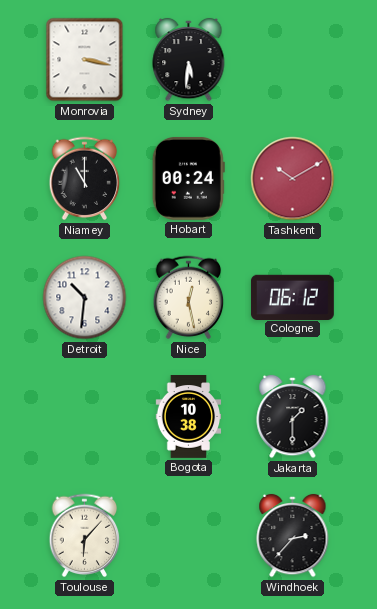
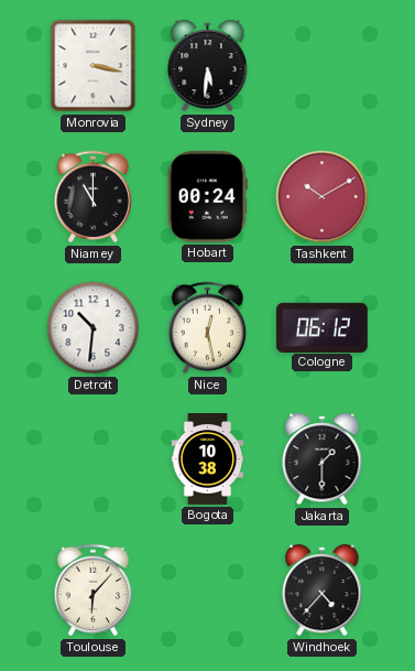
Windhoek: 2:37 -> 4:37
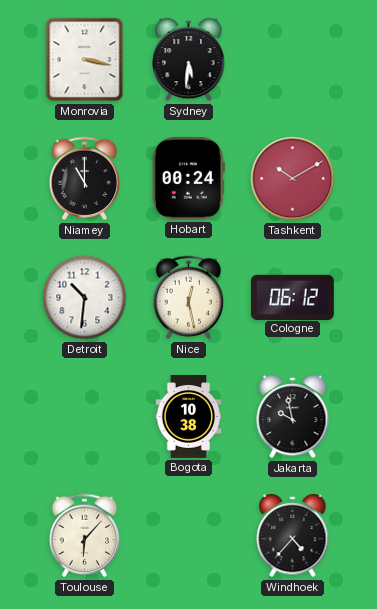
Jakarta: 1:30 -> 9:58
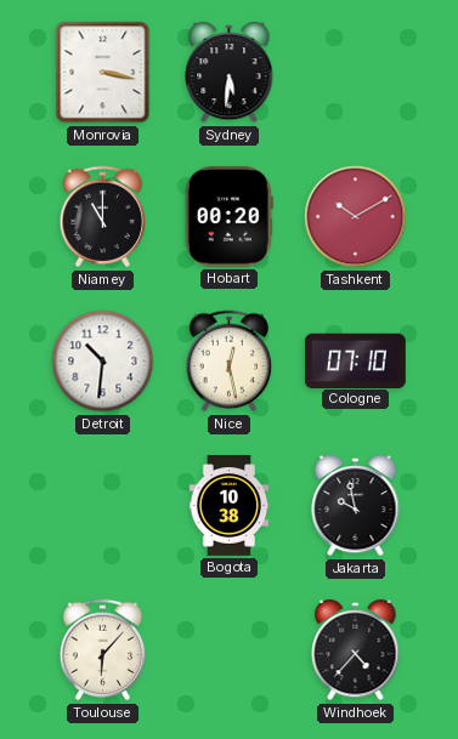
Hobart: 00:24 -> 00:20
Cologne: 06:12 -> 07:10
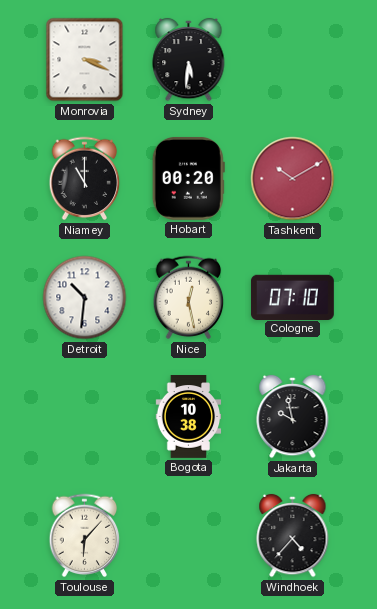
Monrovia: 3:17 -> 3:19
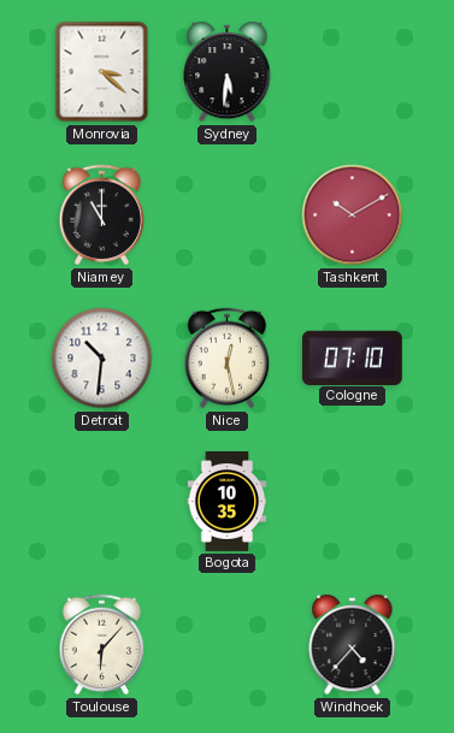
Monrovia: 3:19 -> 3:22
Hobart: 00:20 -> none
Bogota: 10:38 -> 10:35
Jakarta: 9:58 -> none
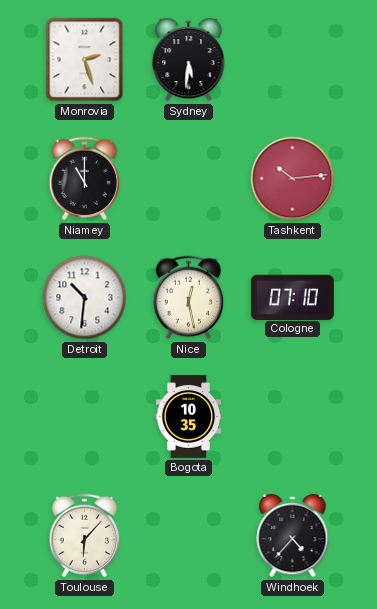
Monrovia: 3:22 -> 2:27
Tashkent: 10:10 -> 10:14
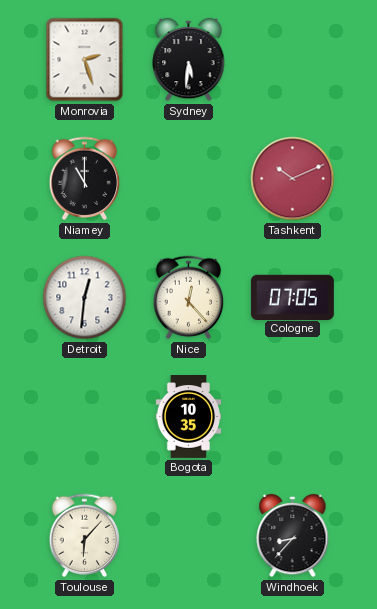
Tashkent: 10:14 -> 10:11
Detroit: 10:31 -> 12:31
Nice: 12:28 -> 12:23
Cologne: 07:10 -> 07:05
Windhoek: 4:37 -> 8:37
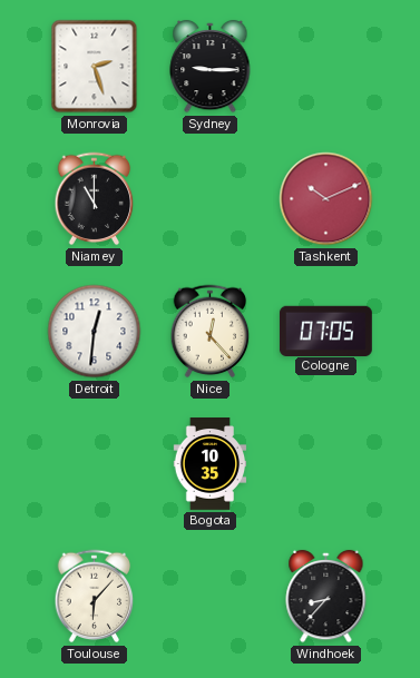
Sydney: 5:31 -> 9:15
